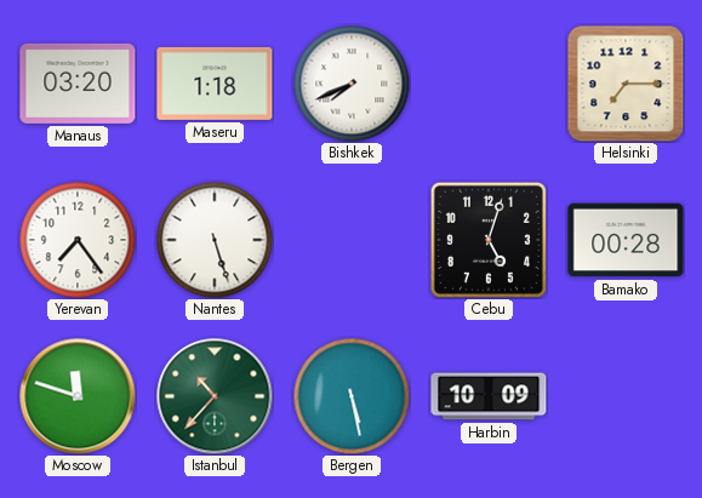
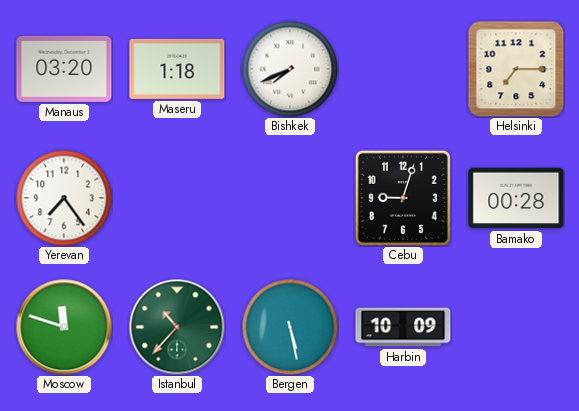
Nantes: 5:27 -> none
Cebu: 5:03 -> 9:03
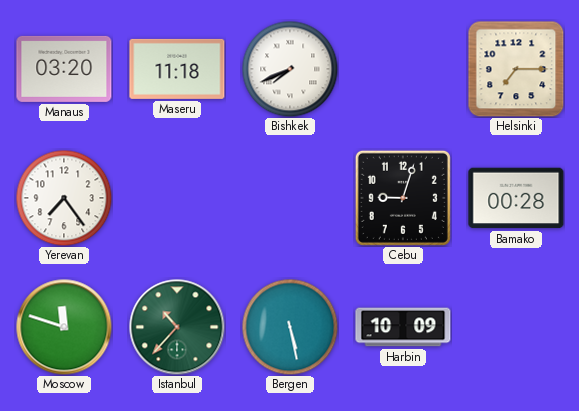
Maseru: 1:18 -> 11:18
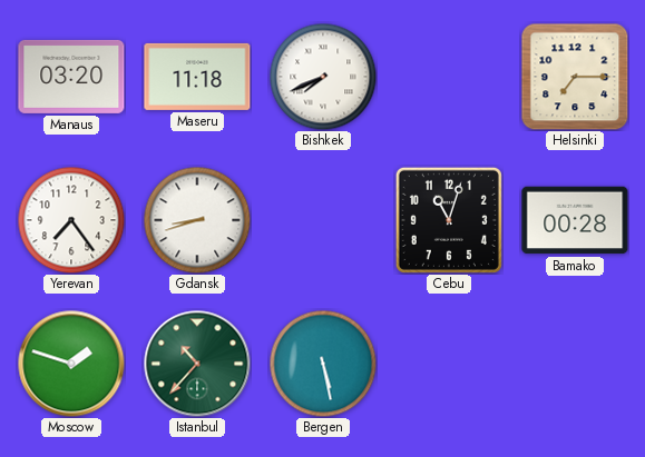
Gdansk: none -> 8:42
Cebu: 9:03 -> 11:03
Moscow: 11:48 -> 1:48
Harbin: 10:09 -> none
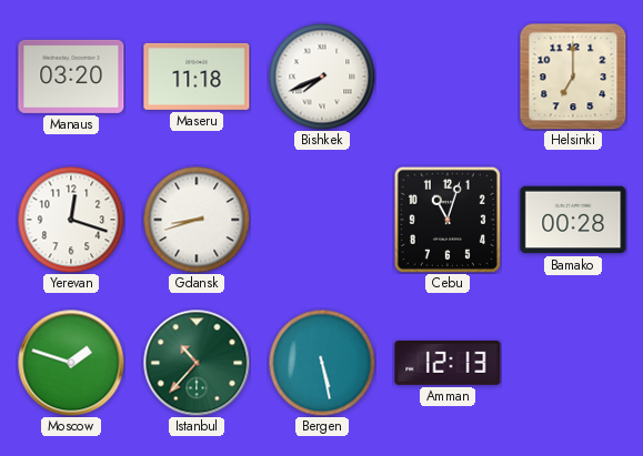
Helsinki: 7:15 -> 7:00
Yerevan: 7:24 -> 12:18
Amman: none -> 12:13
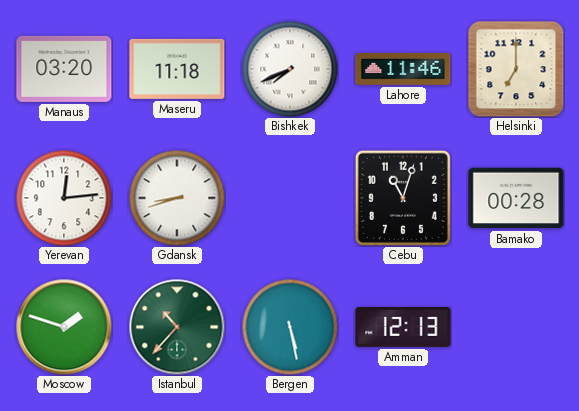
Lahore: none -> 11:46
Yerevan: 12:18 -> 12:14
